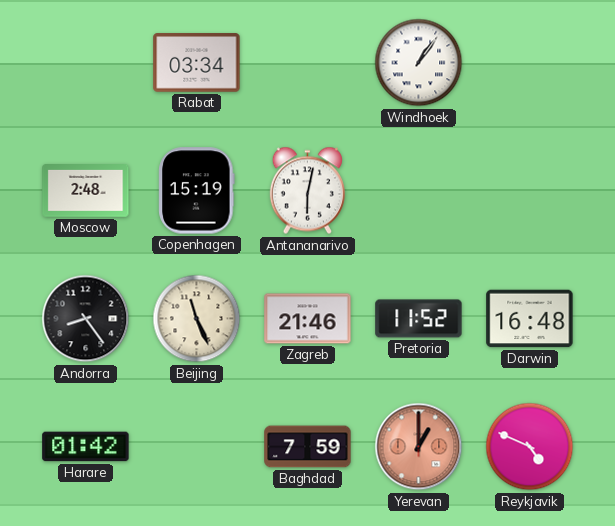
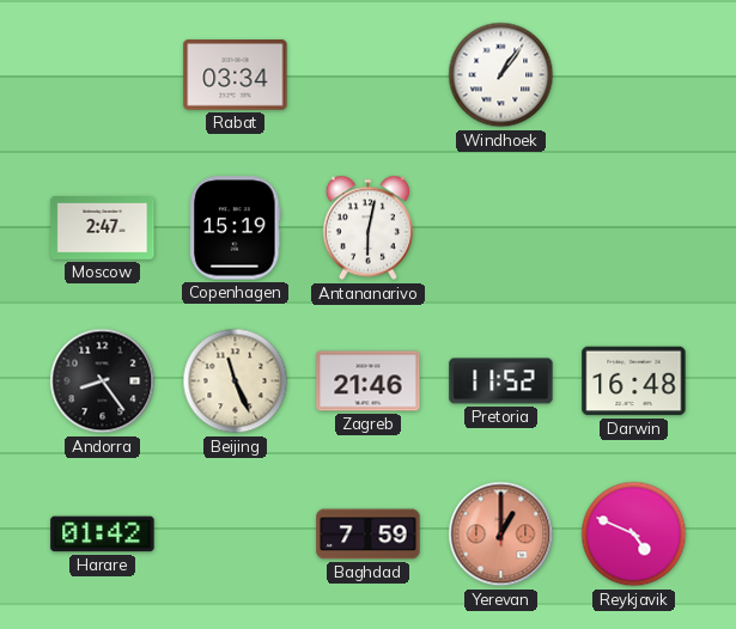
Moscow: 2:48 -> 2:47
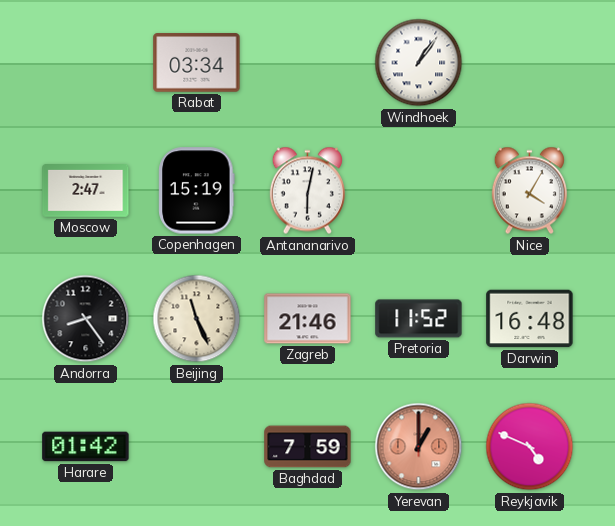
Nice: none -> 4:05
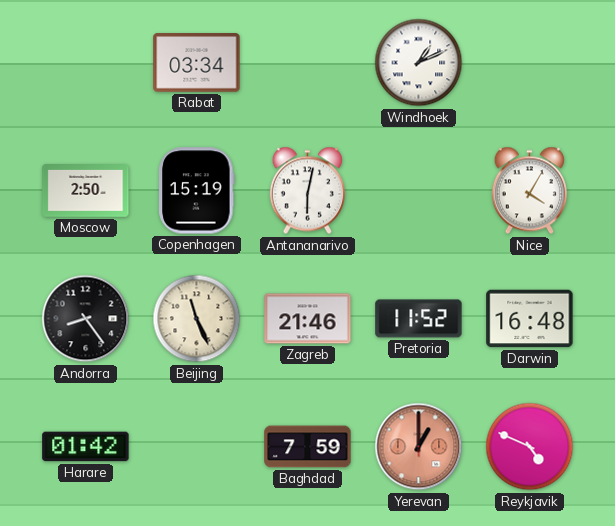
Windhoek: 1:06 -> 1:11
Moscow: 2:47 -> 2:50
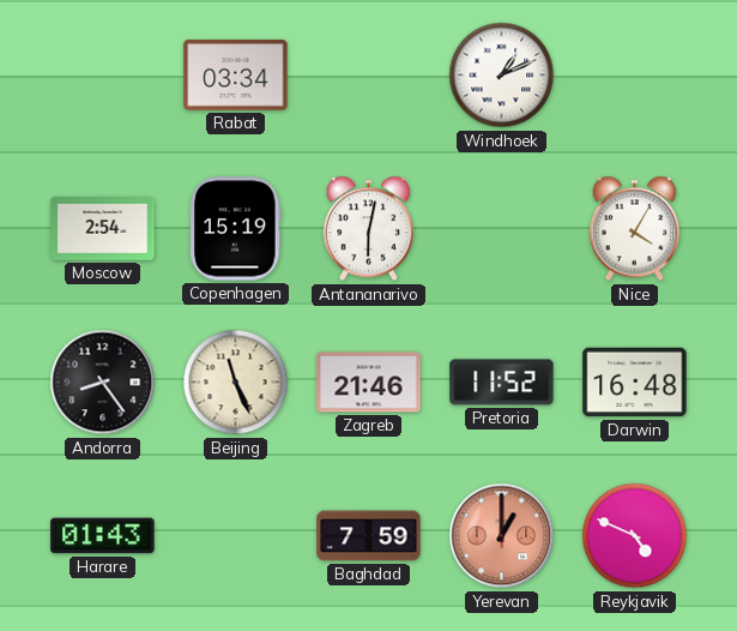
Moscow: 2:50 -> 2:54
Harare: 01:42 -> 01:43
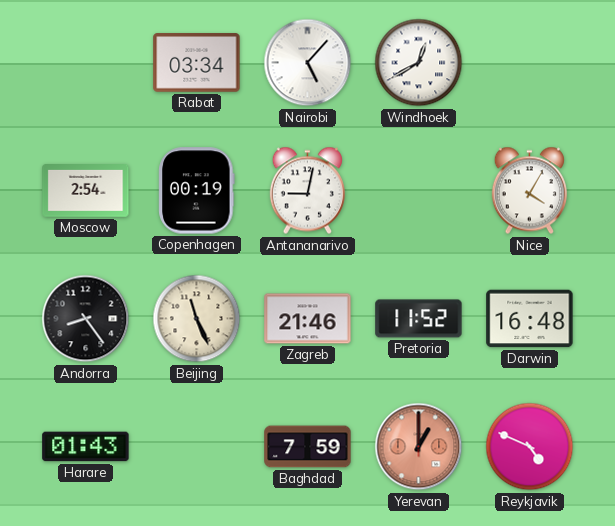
Nairobi: none -> 5:07
Windhoek: 1:11 -> 12:40
Copenhagen: 15:19 -> 00:19
Antananarivo: 6:02 -> 9:02
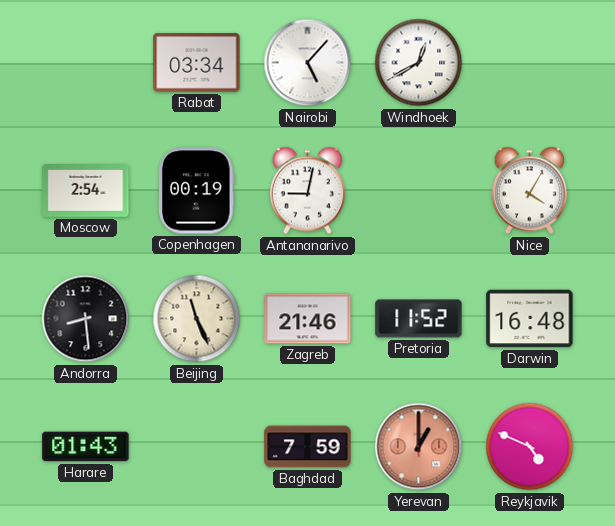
Andorra: 8:24 -> 8:29
